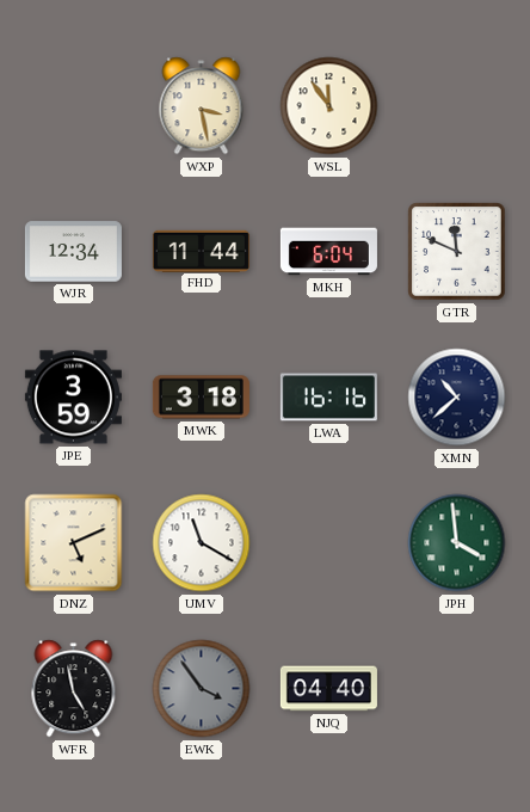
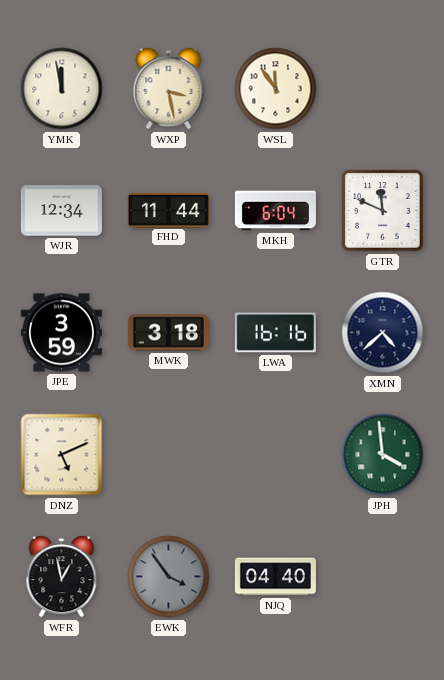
YMK: none -> 11:58
XMN: 10:38 -> 4:38
UMV: 11:20 -> none
WFR: 4:58 -> 12:58
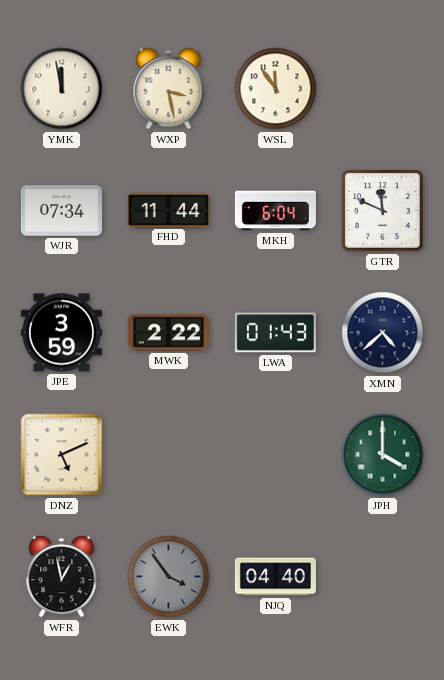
WJR: 12:34 -> 07:34
MWK: 3:18 -> 2:22
LWA: 16:16 -> 01:43
JPH: 3:59 -> 4:00
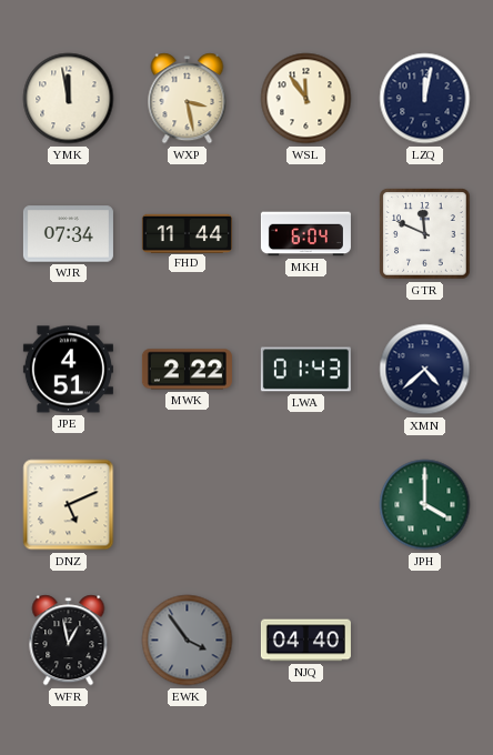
LZQ: none -> 12:02
JPE: 3:59 -> 4:51
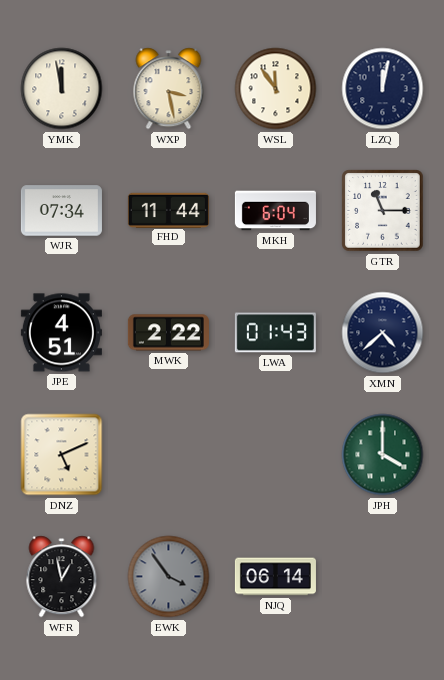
GTR: 11:49 -> 11:15
NJQ: 04:40 -> 06:14
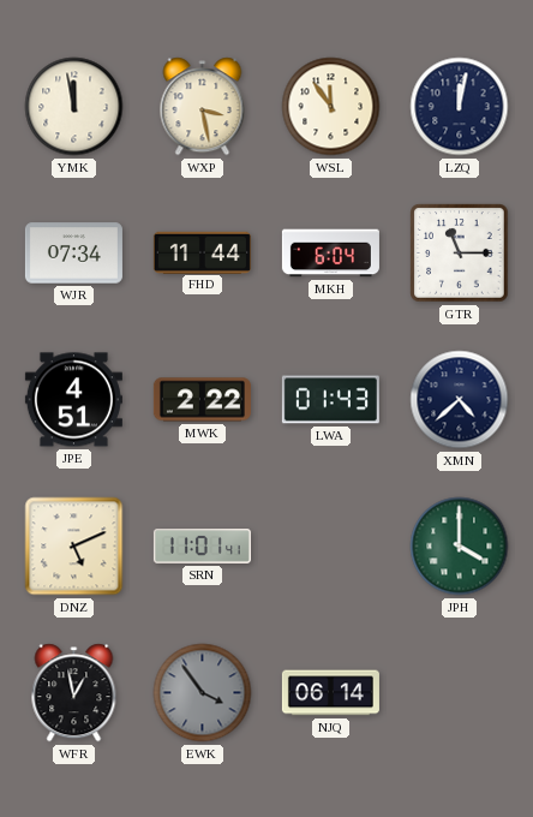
SRN: none -> 11:01
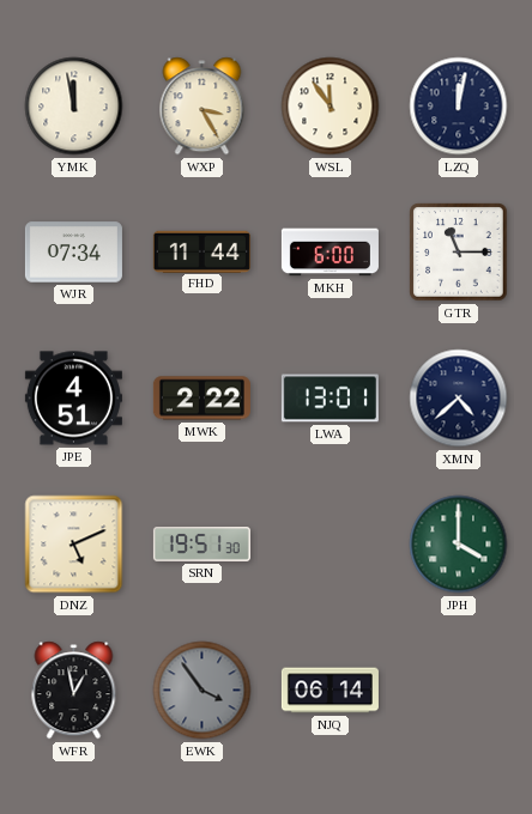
WXP: 3:28 -> 3:25
MKH: 6:04 -> 6:00
LWA: 01:43 -> 13:01
SRN: 11:01 -> 19:51
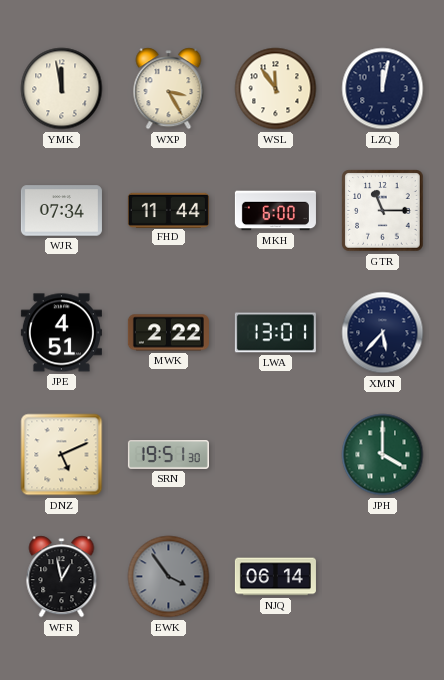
XMN: 4:38 -> 5:37
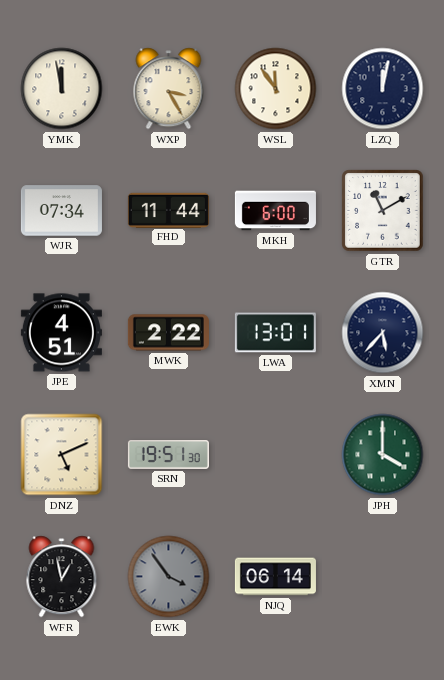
GTR: 11:15 -> 11:10
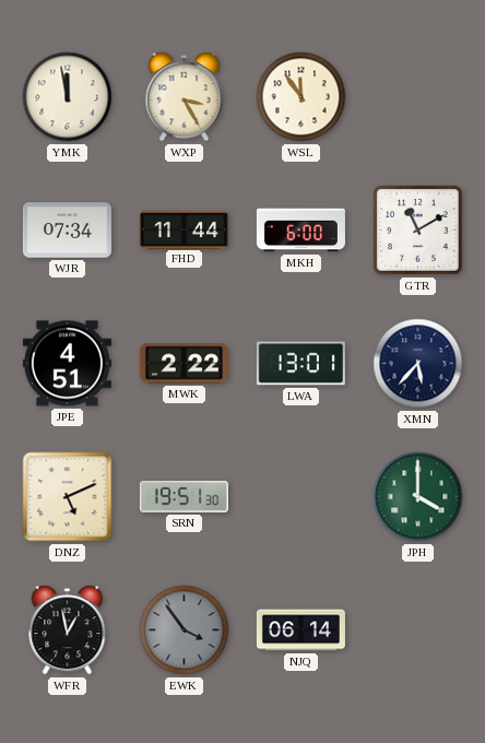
LZQ: 12:02 -> none
